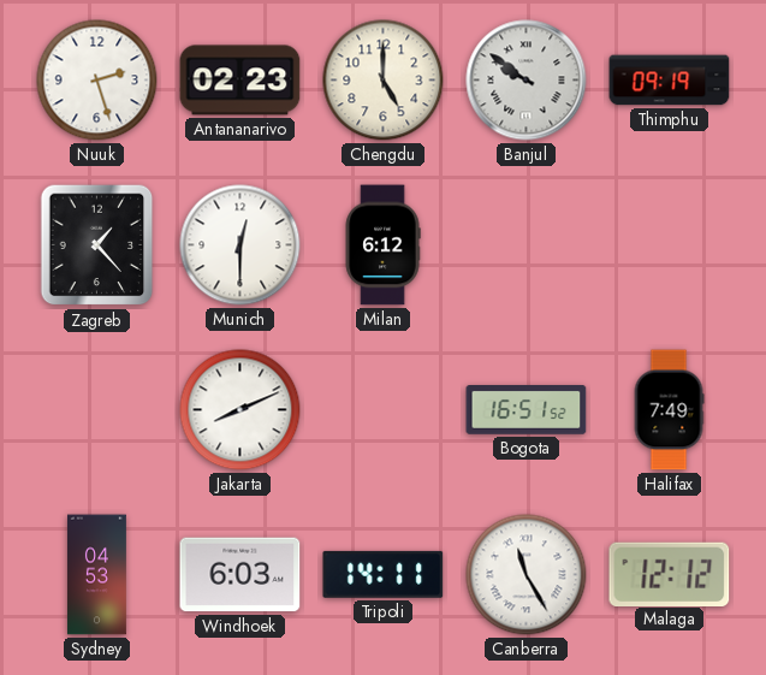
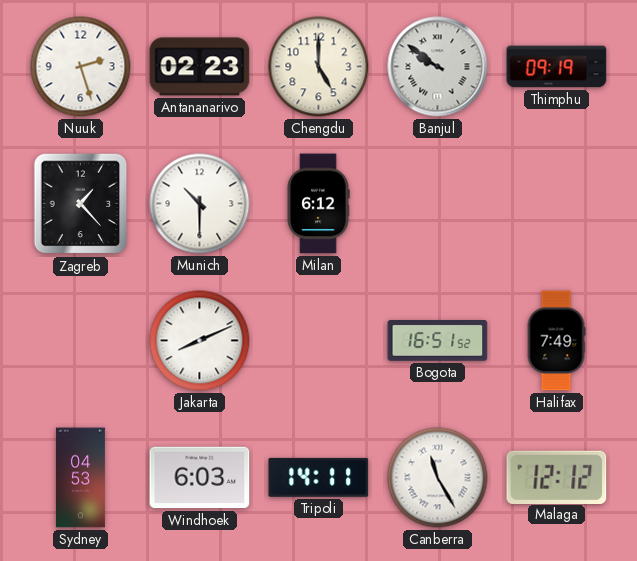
Munich: 12:30 -> 10:30
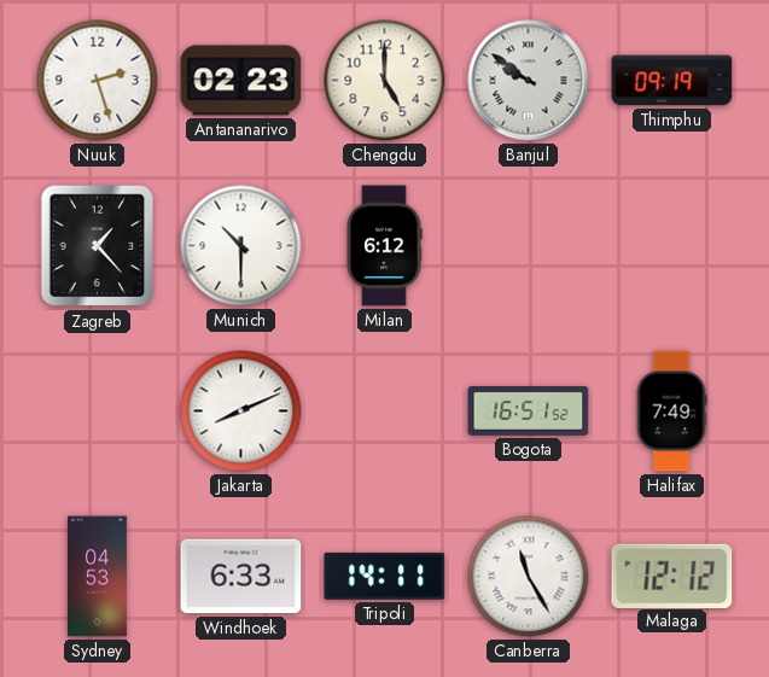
Windhoek: 6:03 -> 6:33
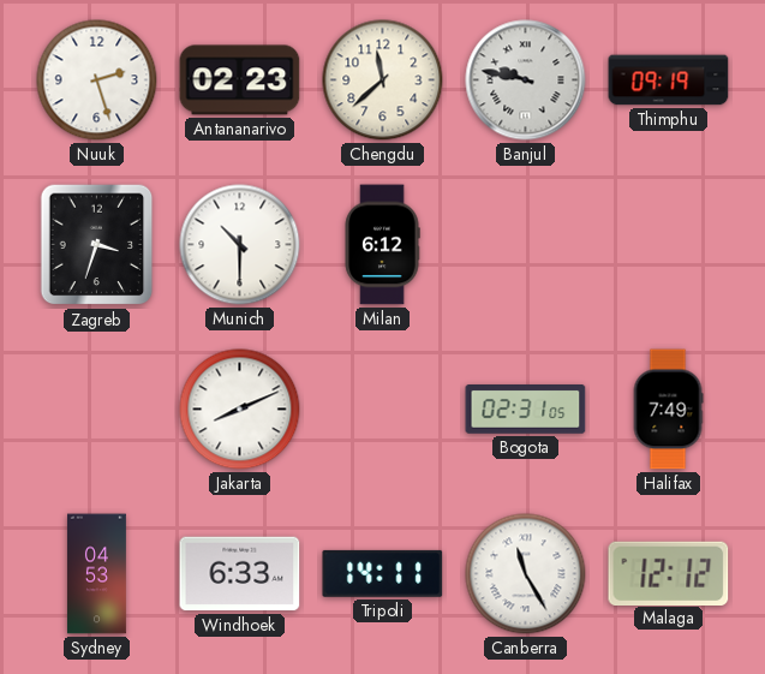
Chengdu: 5:00 -> 11:38
Banjul: 9:51 -> 9:47
Zagreb: 1:23 -> 3:33
Bogota: 16:51 -> 02:31
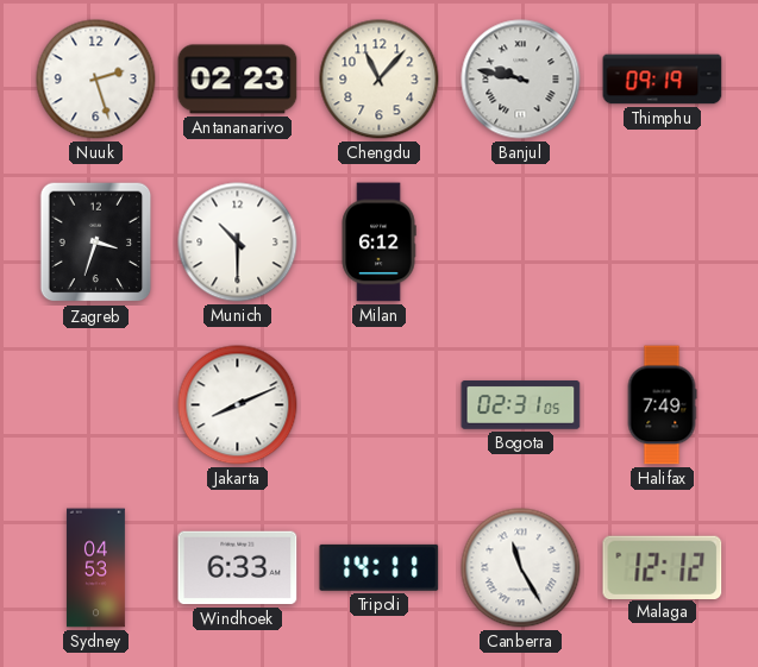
Chengdu: 11:38 -> 11:07
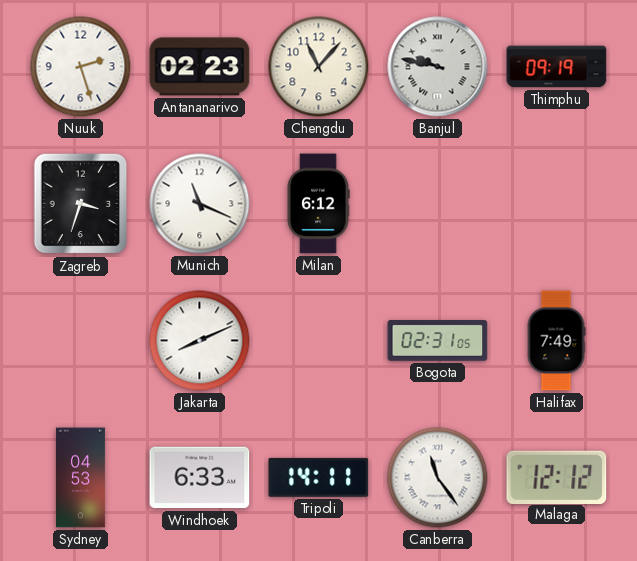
Munich: 10:30 -> 11:19
Canberra: 11:25 -> 11:24
